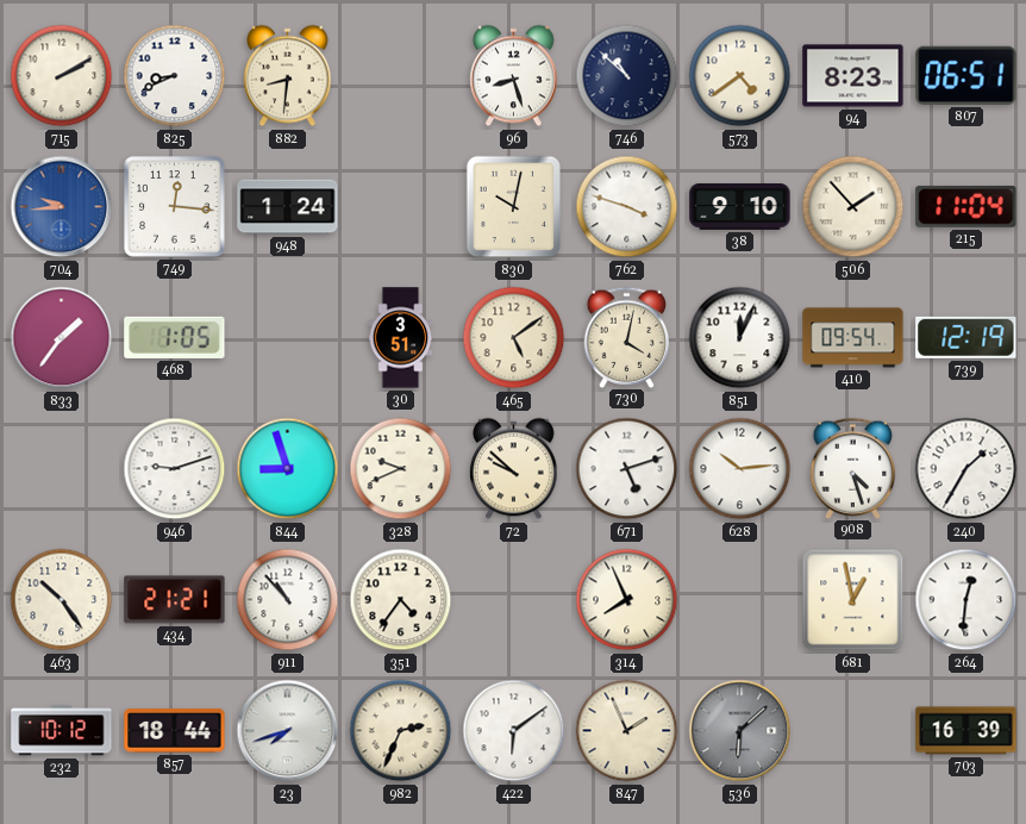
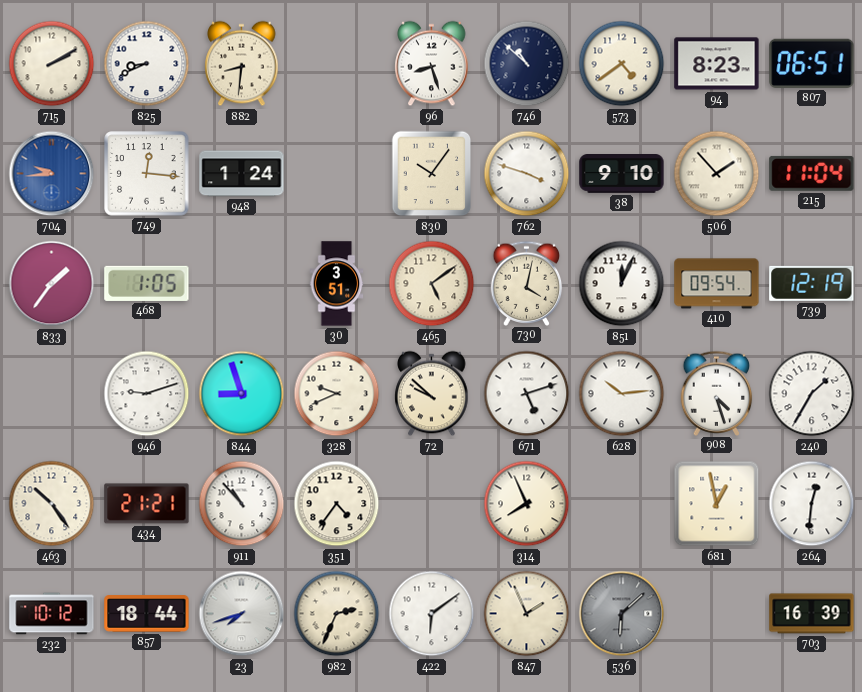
830: 10:02 -> 10:06
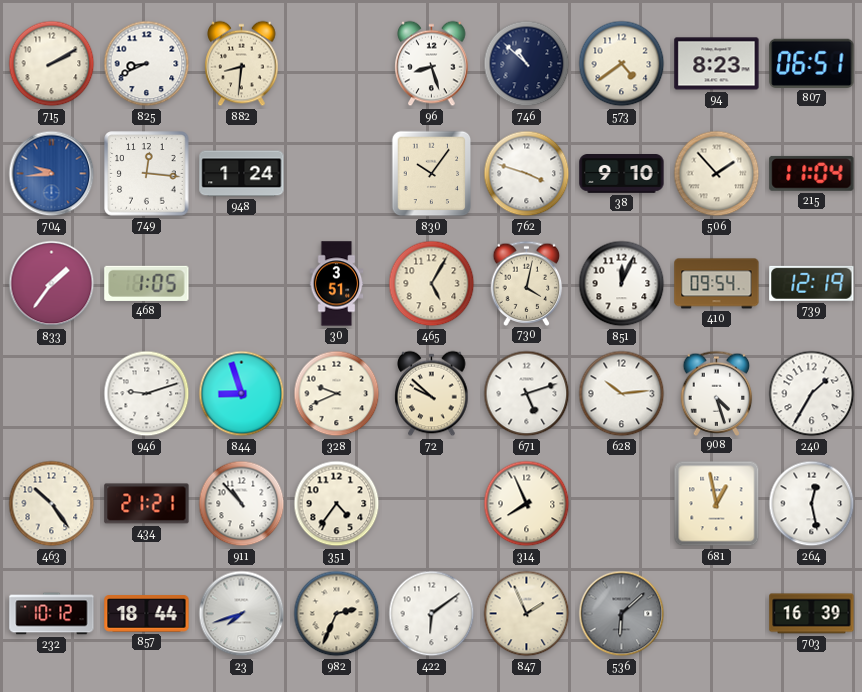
465: 5:09 -> 5:05
264: 12:31 -> 12:28
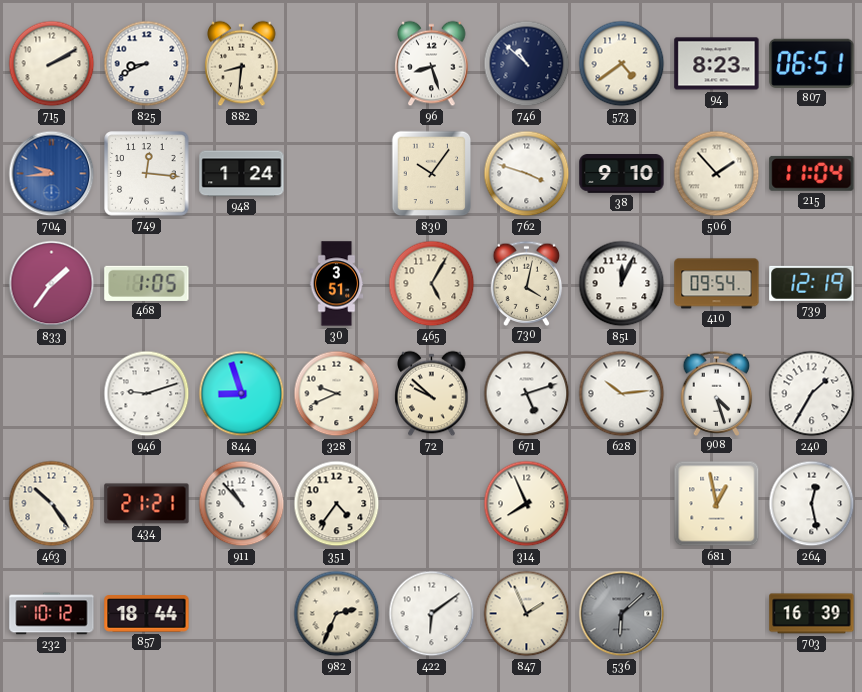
23: 7:42 -> none
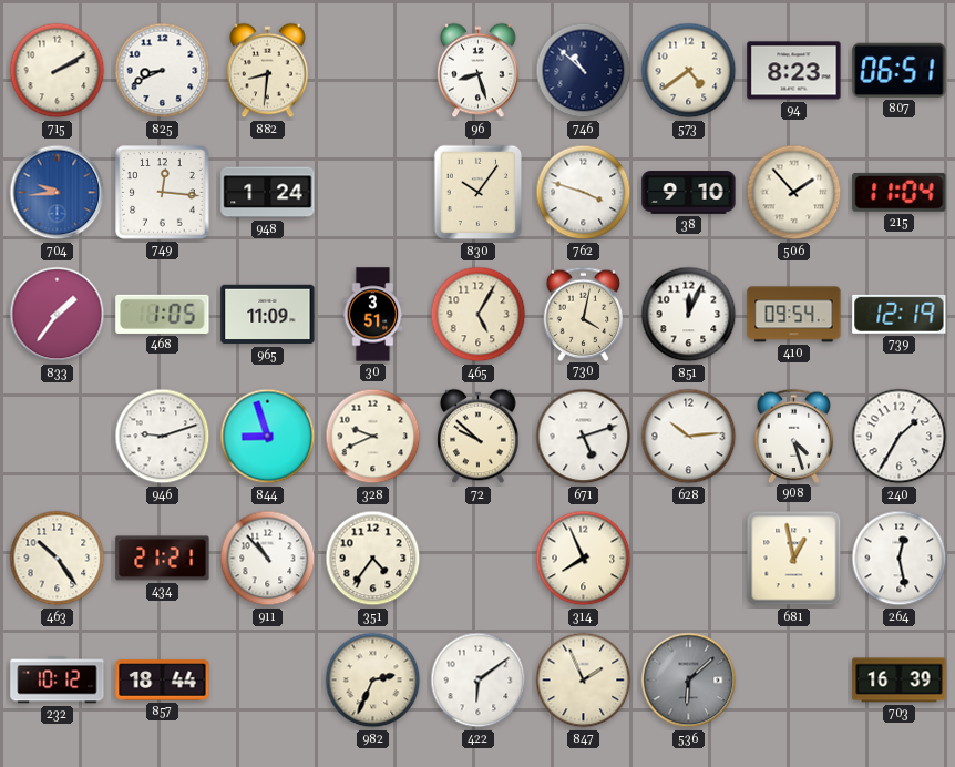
965: none -> 11:09
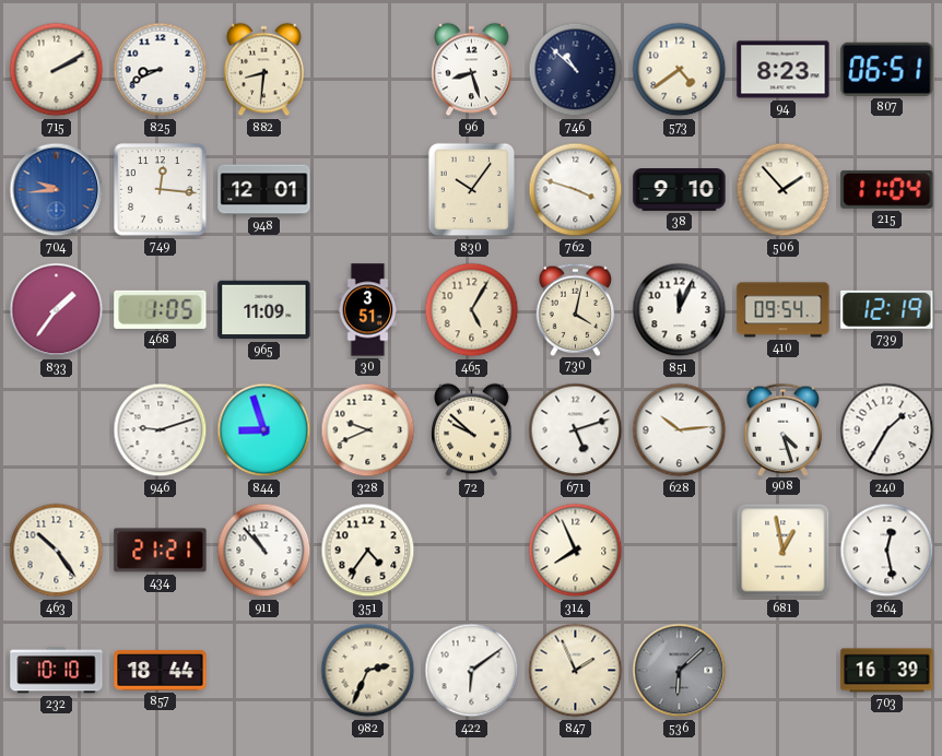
948: 1:24 -> 12:01
232: 10:12 -> 10:10
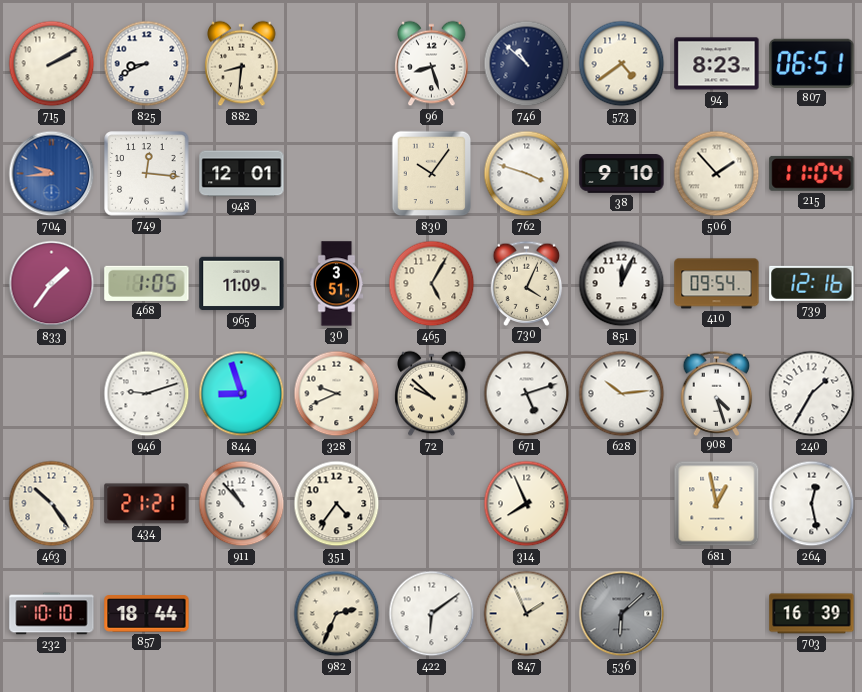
730: 4:02 -> 4:04
739: 12:19 -> 12:16
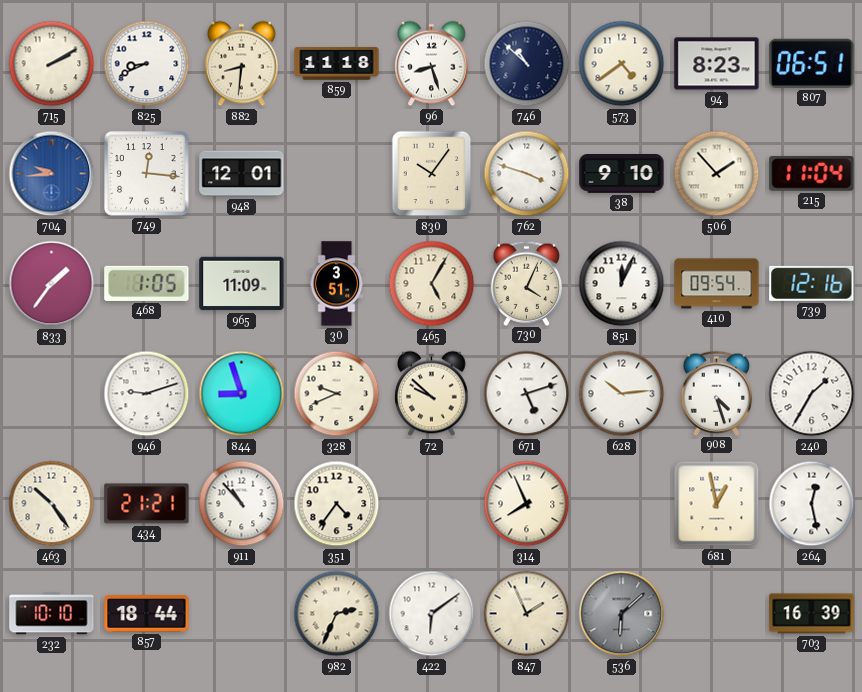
859: none -> 11:18
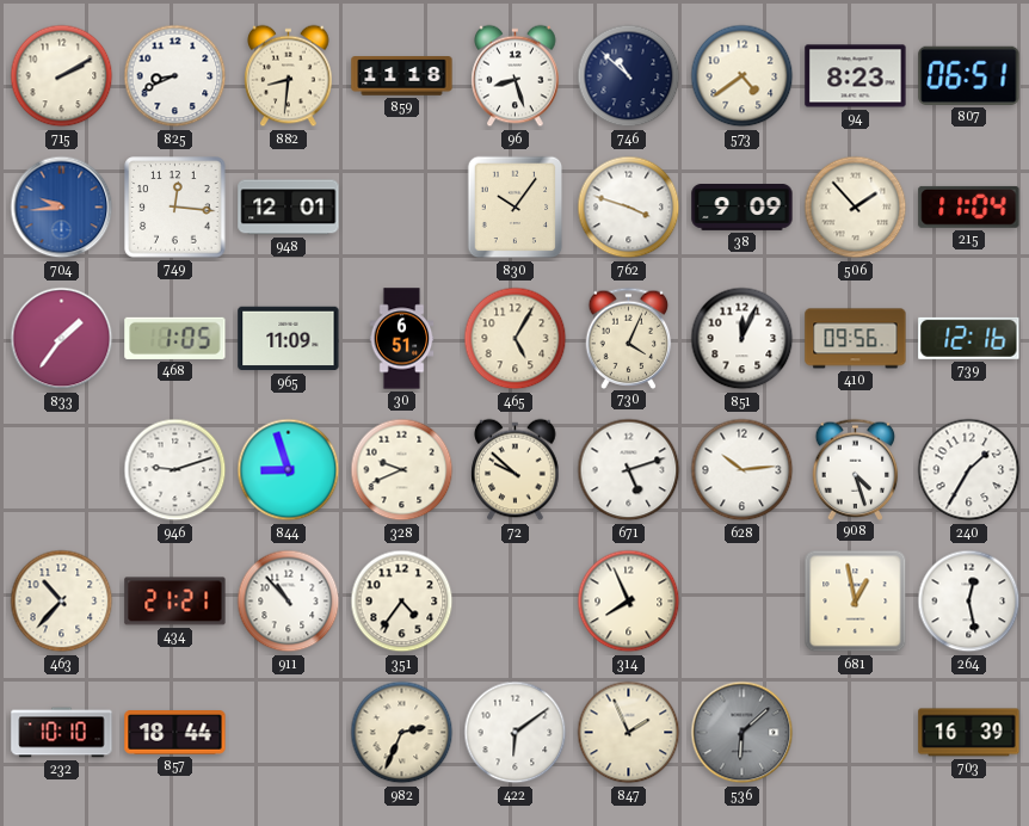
38: 9:10 -> 9:09
30: 3:51 -> 6:51
410: 09:54 -> 09:56
463: 10:24 -> 10:37
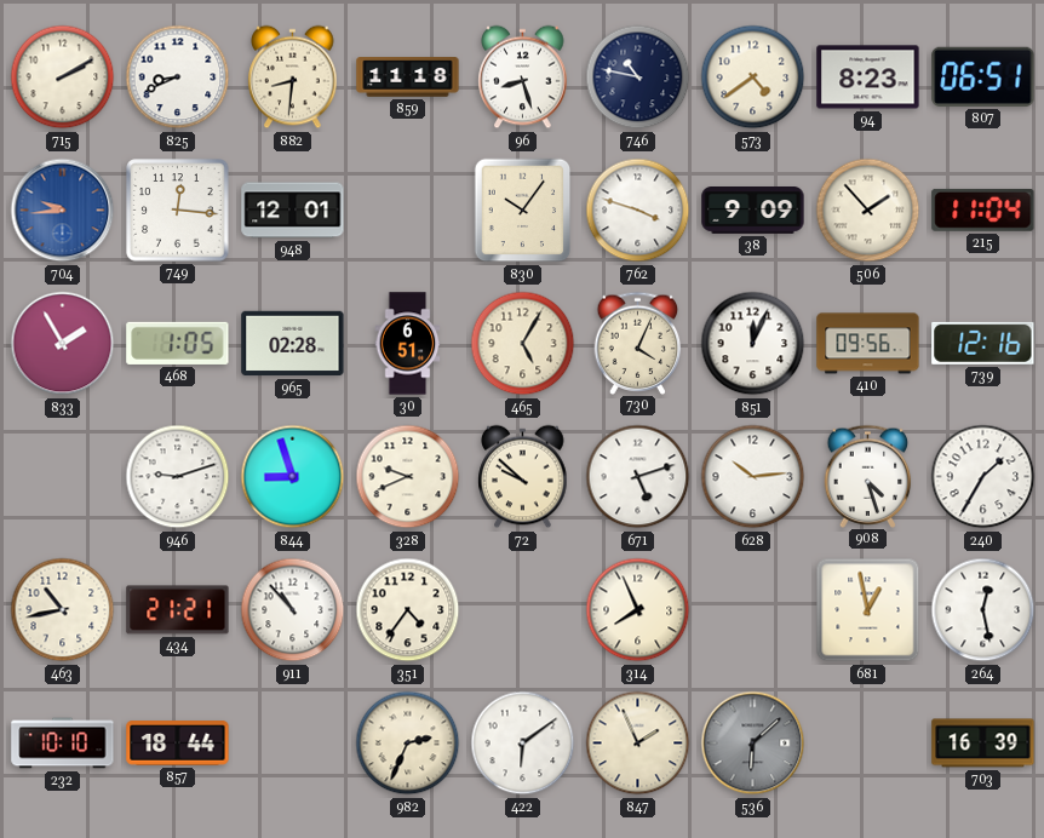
746: 10:52 -> 10:47
833: 1:36 -> 1:55
965: 11:09 -> 02:28
463: 10:37 -> 10:43
